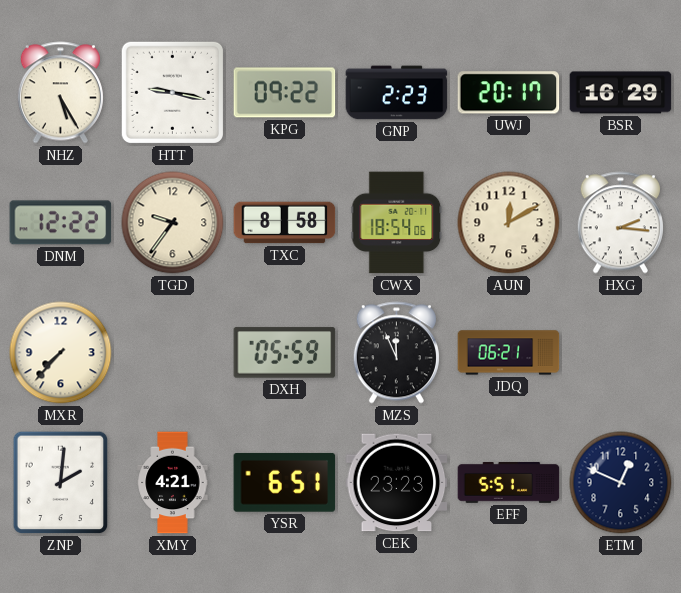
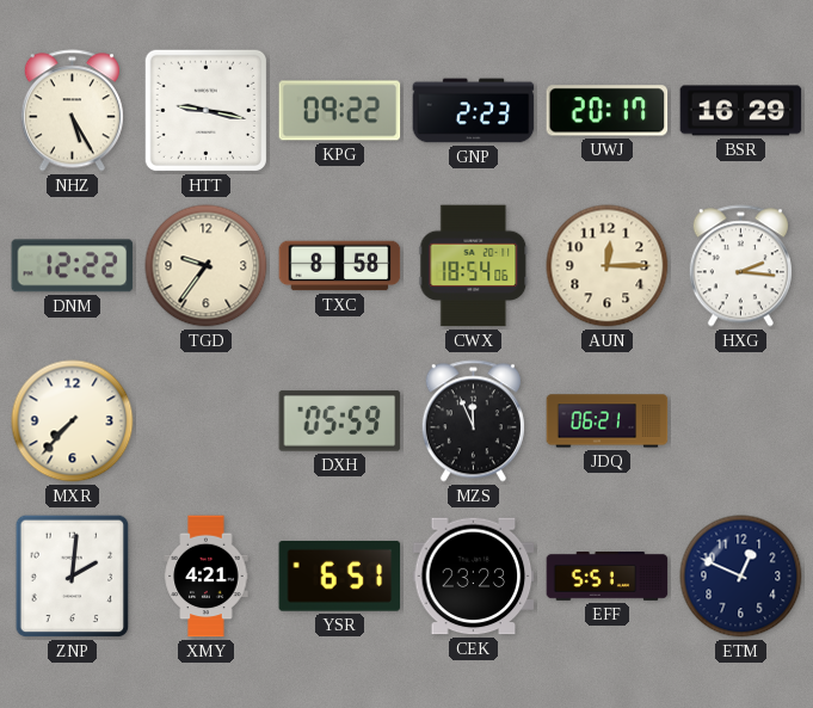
AUN: 12:10 -> 12:15
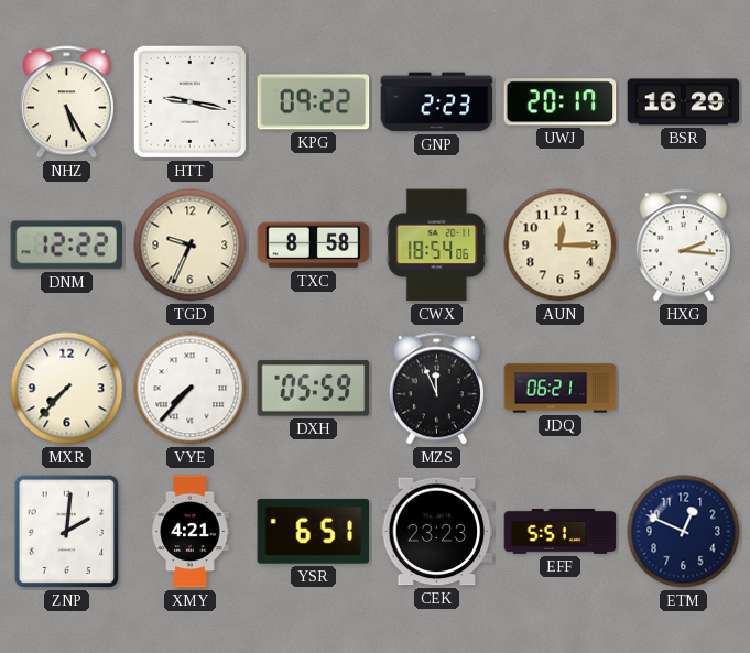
TGD: 9:36 -> 9:34
VYE: none -> 7:37
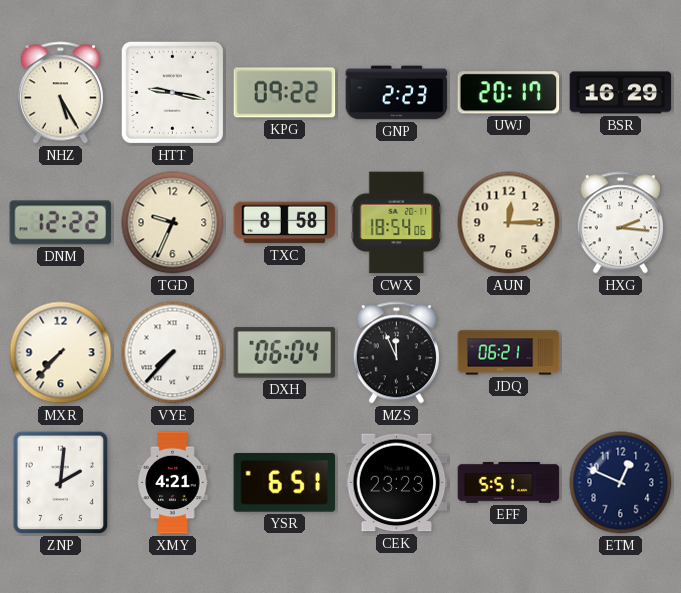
DXH: 05:59 -> 06:04
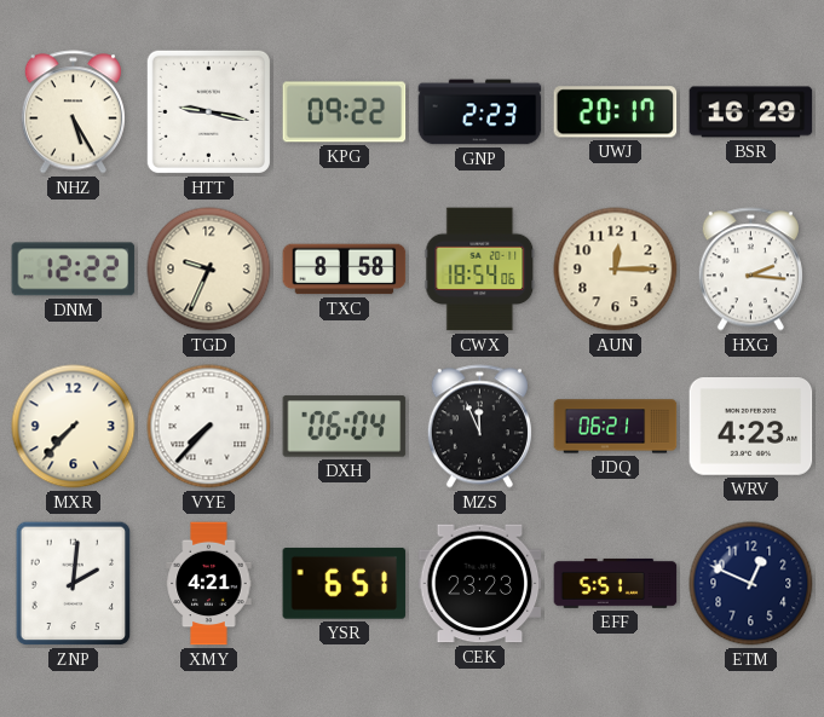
WRV: none -> 4:23
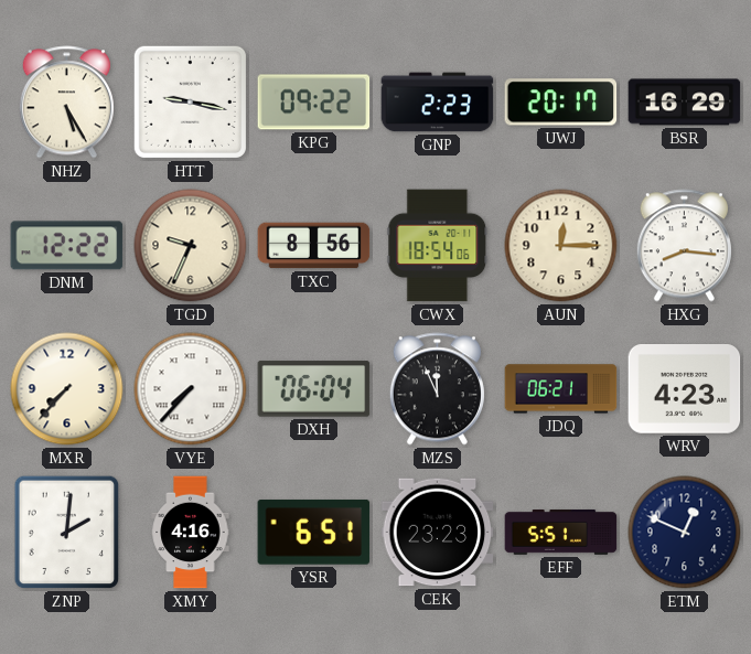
TXC: 8:58 -> 8:56
HXG: 2:16 -> 8:16
XMY: 4:21 -> 4:16
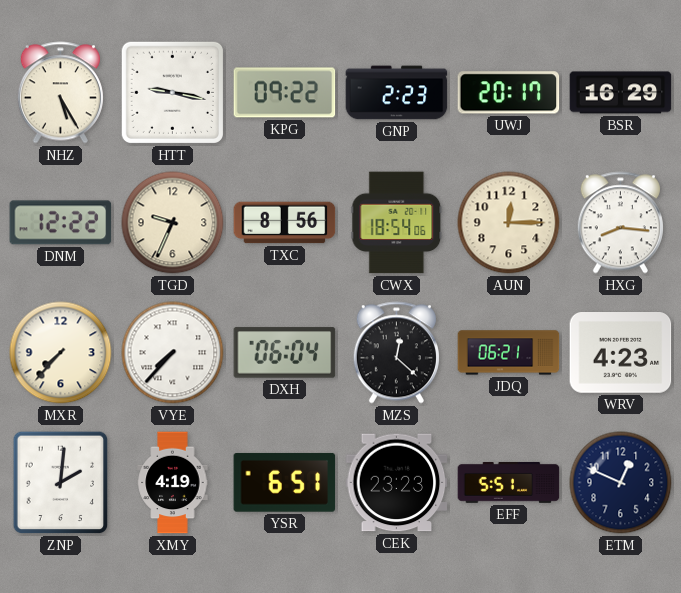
MZS: 11:56 -> 12:22
XMY: 4:16 -> 4:19
